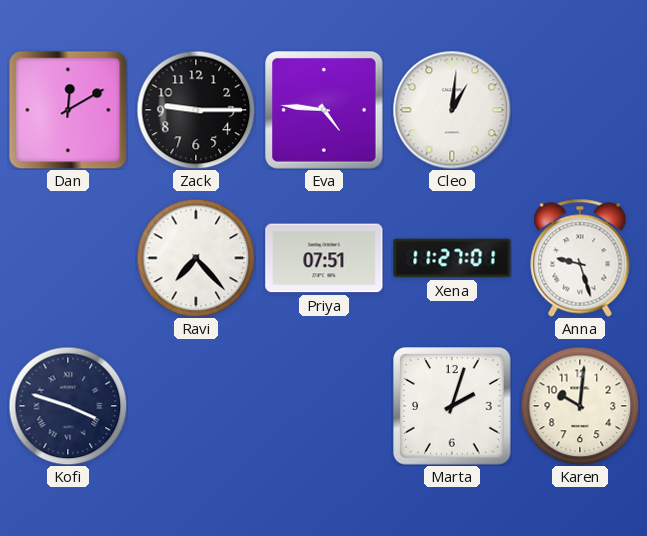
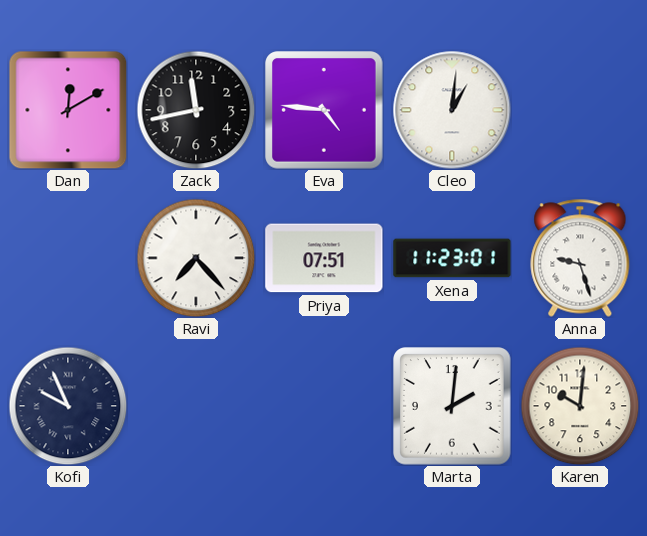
Zack: 9:15 -> 11:43
Xena: 11:27 -> 11:23
Kofi: 3:48 -> 9:56
Marta: 2:03 -> 2:01
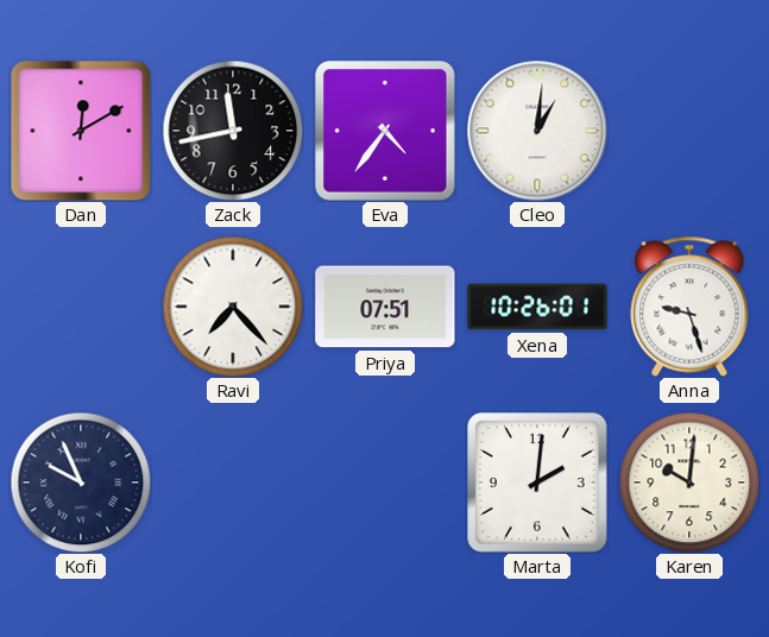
Eva: 4:46 -> 4:36
Xena: 11:23 -> 10:26
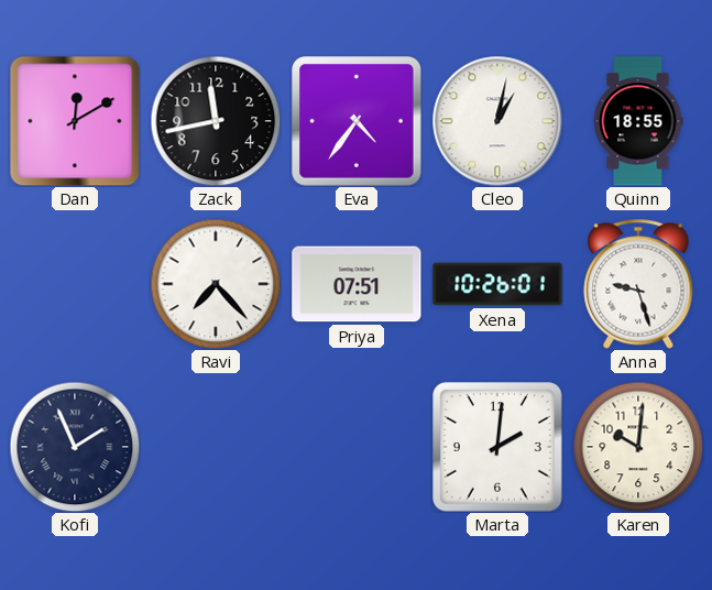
Cleo: 1:01 -> 1:02
Quinn: none -> 18:55
Kofi: 9:56 -> 1:56
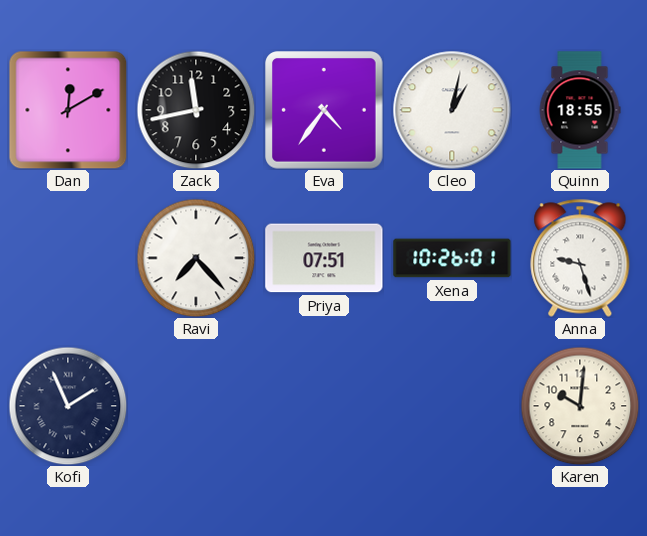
Marta: 2:01 -> none
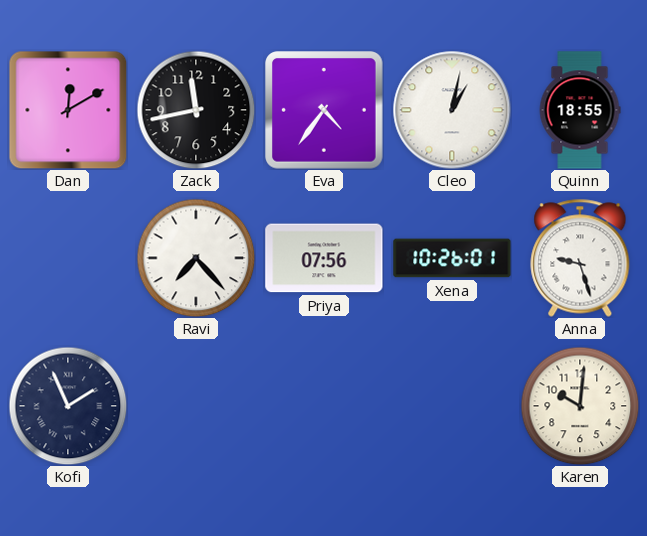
Priya: 07:51 -> 07:56
